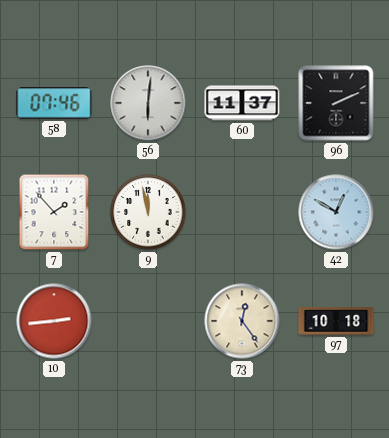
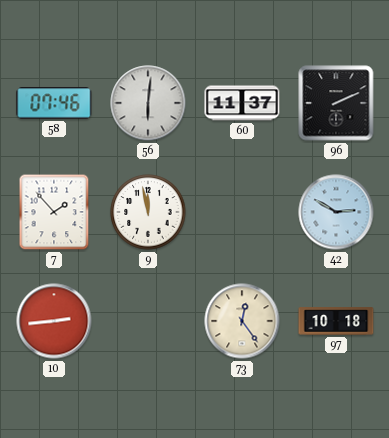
42: 12:50 -> 2:50
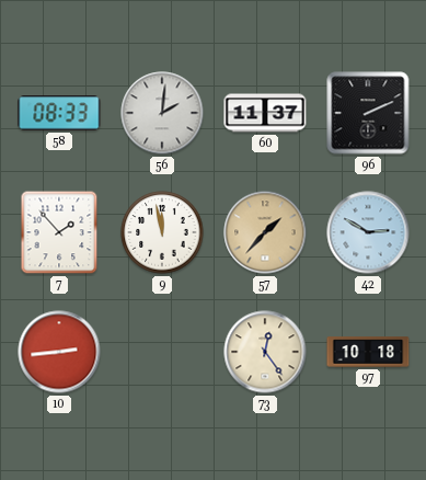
58: 07:46 -> 08:33
56: 6:01 -> 2:01
57: none -> 1:37
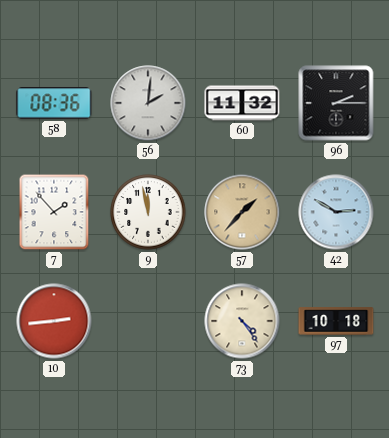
58: 08:33 -> 08:36
60: 11:37 -> 11:32
96: 2:11 -> 2:15
73: 12:24 -> 4:24
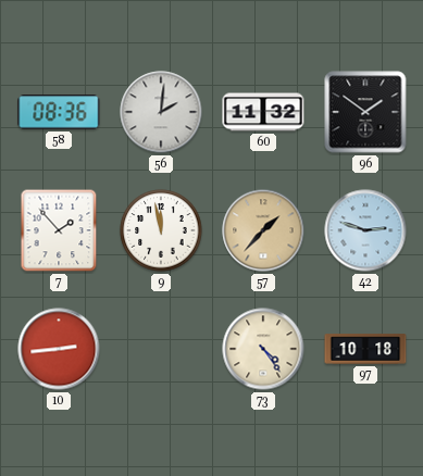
96: 2:15 -> 1:51
42: 2:50 -> 2:48
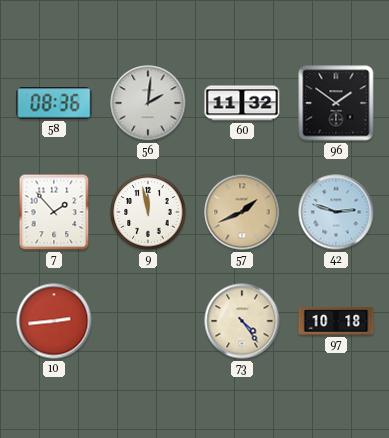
57: 1:37 -> 1:41
